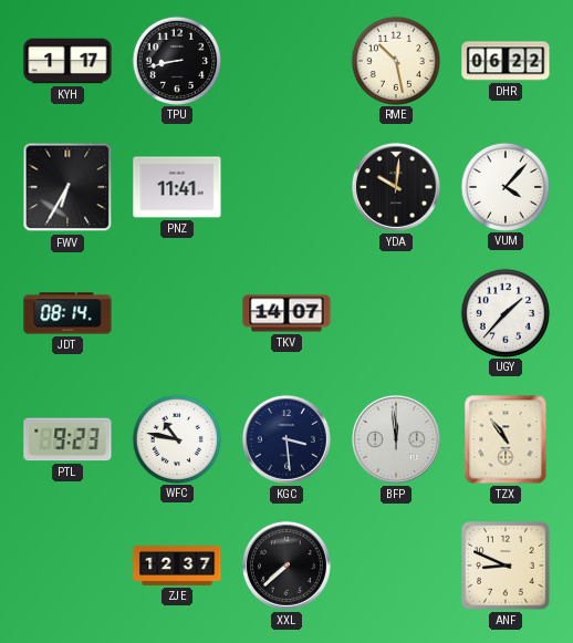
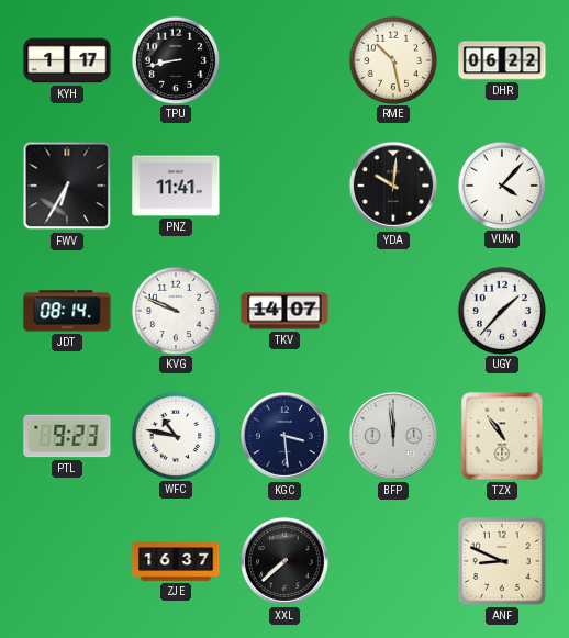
KVG: none -> 9:49
ZJE: 12:37 -> 16:37
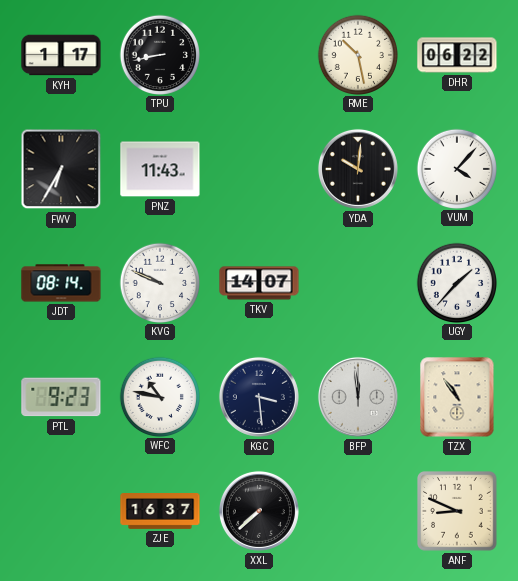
PNZ: 11:41 -> 11:43
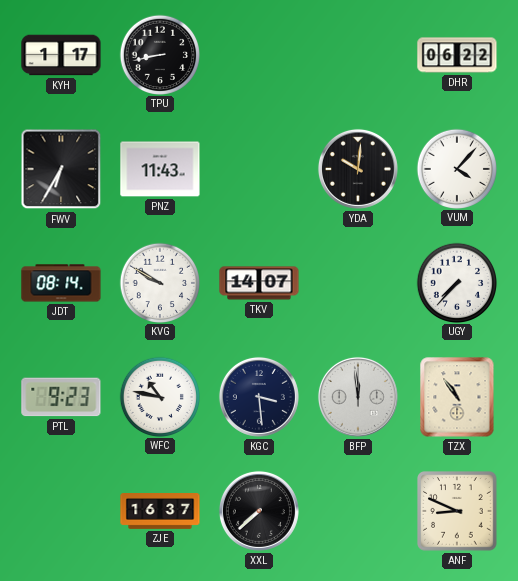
RME: 10:28 -> none
KVG: 9:49 -> 9:50
UGY: 1:37 -> 7:37
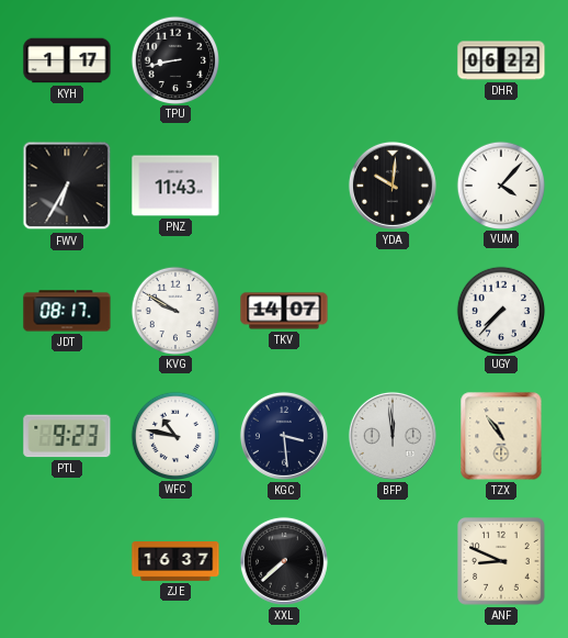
JDT: 08:14 -> 08:17
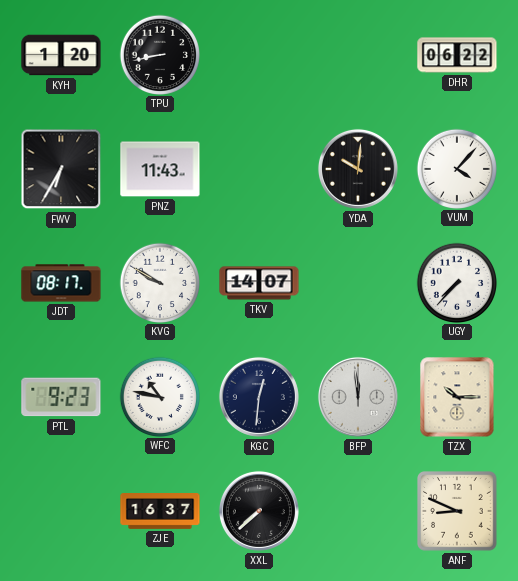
KYH: 1:17 -> 1:20
KGC: 3:29 -> 12:31
TZX: 10:54 -> 10:15
